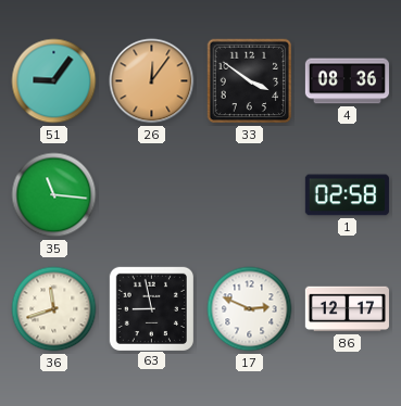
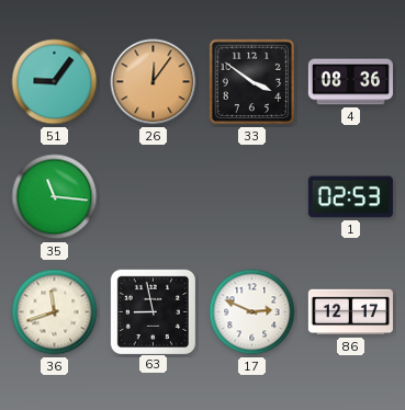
1: 02:58 -> 02:53
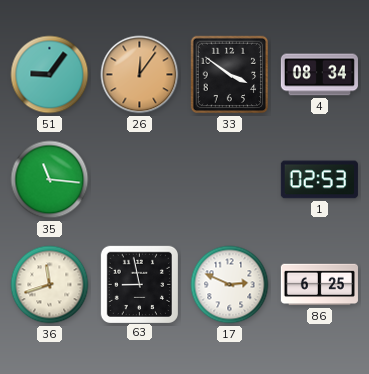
4: 08:36 -> 08:34
86: 12:17 -> 6:25
